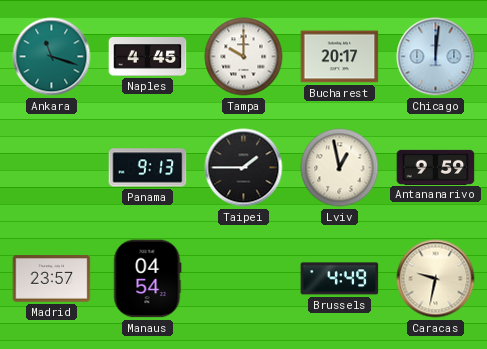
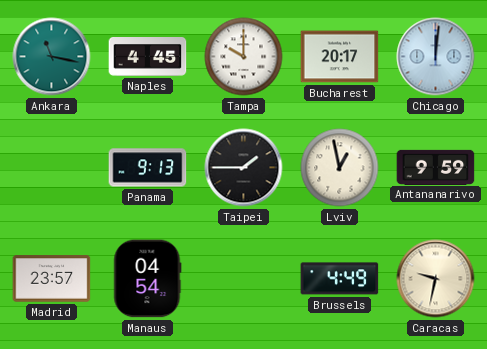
Ankara: 11:18 -> 11:17
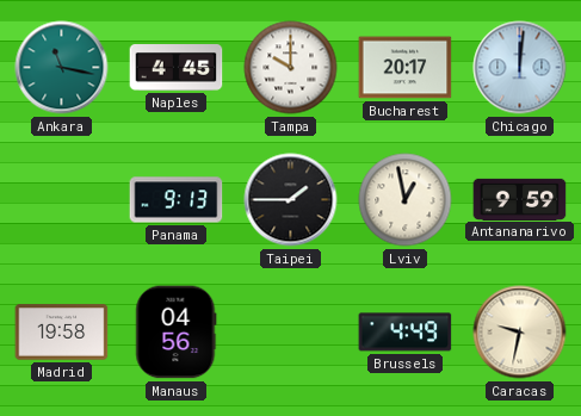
Madrid: 23:57 -> 19:58
Manaus: 04:54 -> 04:56
